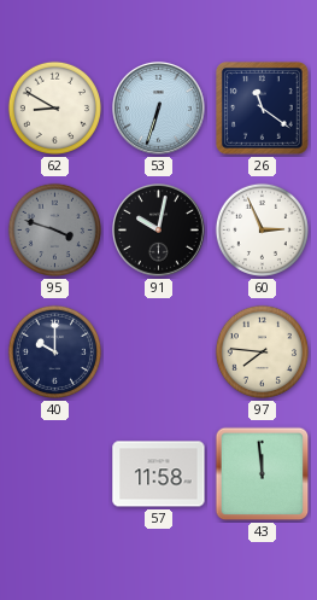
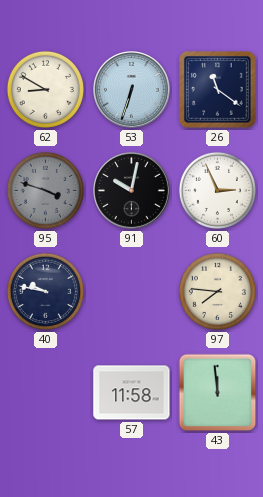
40: 10:00 -> 9:47
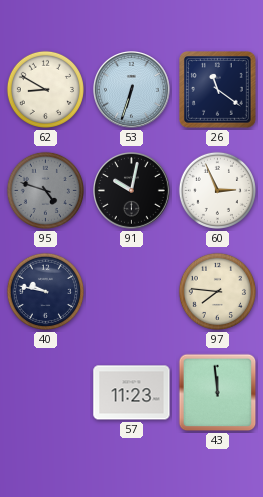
95: 3:48 -> 4:48
57: 11:58 -> 11:23
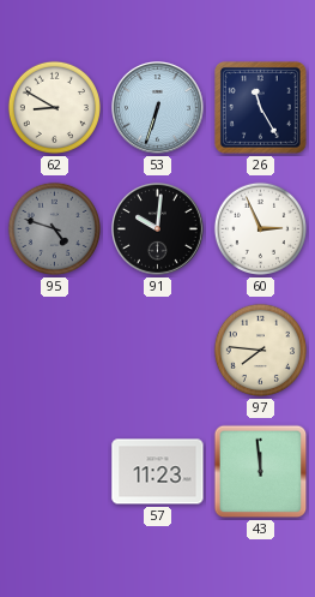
26: 11:21 -> 11:25
91: 10:02 -> 10:01
40: 9:47 -> none
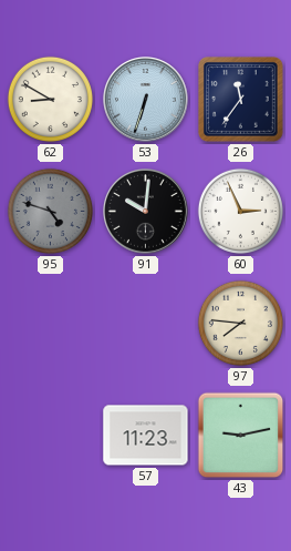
26: 11:25 -> 11:36
43: 11:59 -> 9:13
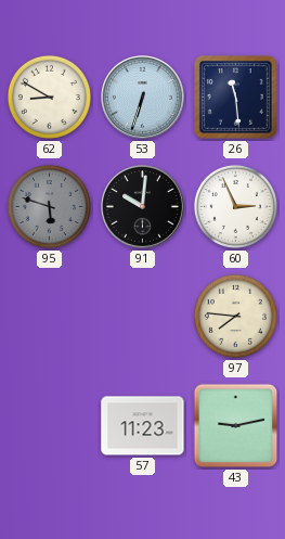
26: 11:36 -> 11:29
95: 4:48 -> 5:48
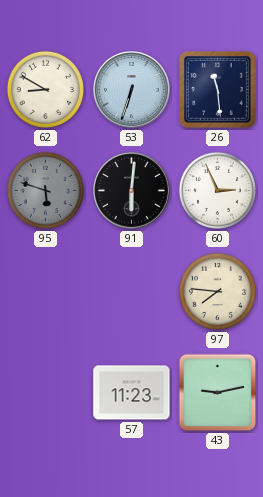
91: 10:01 -> 6:01
